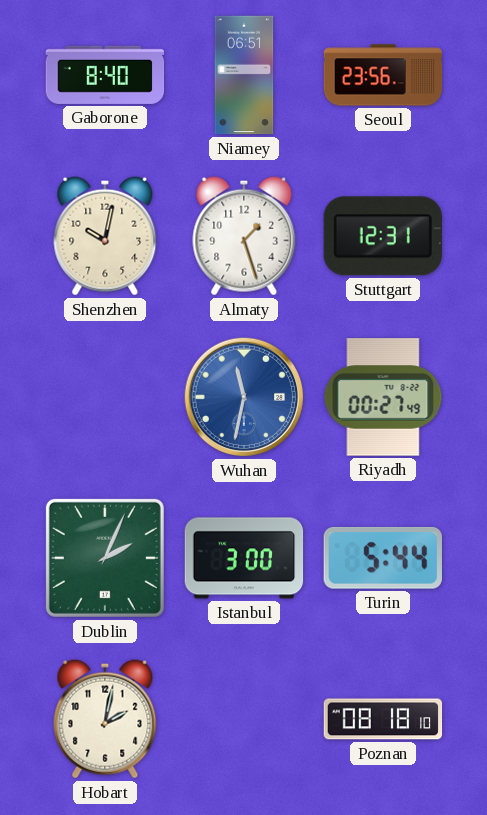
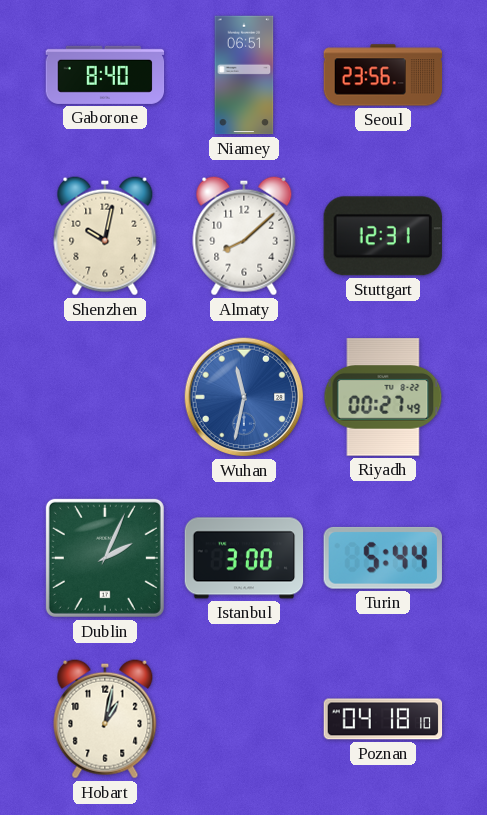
Almaty: 1:27 -> 8:08
Hobart: 2:02 -> 1:02
Poznan: 08:18 -> 04:18
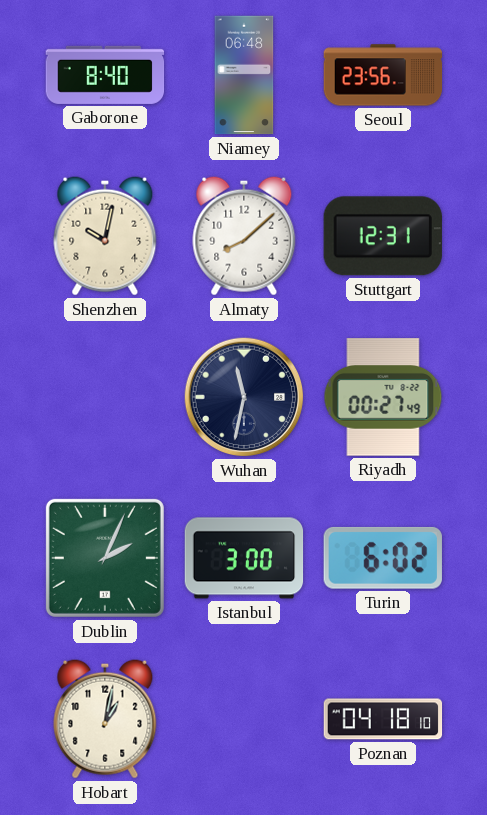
Niamey: 06:51 -> 06:48
Wuhan dial: blue -> navy
Turin: 5:44 -> 6:02
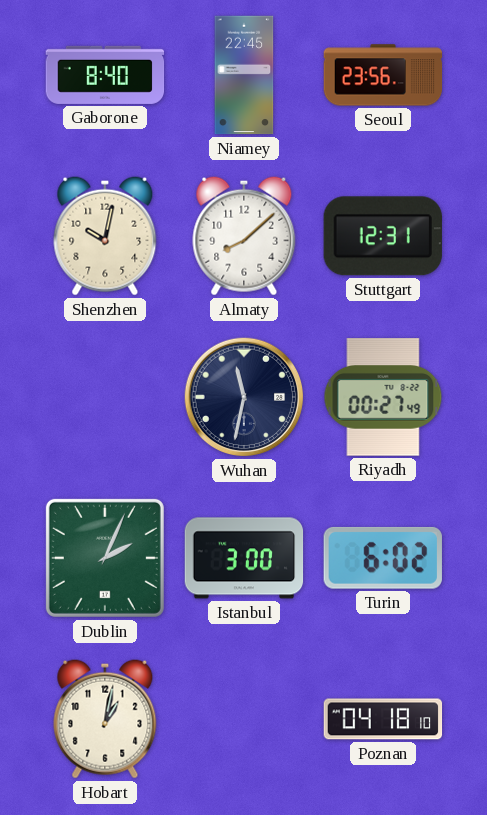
Niamey: 06:48 -> 22:45
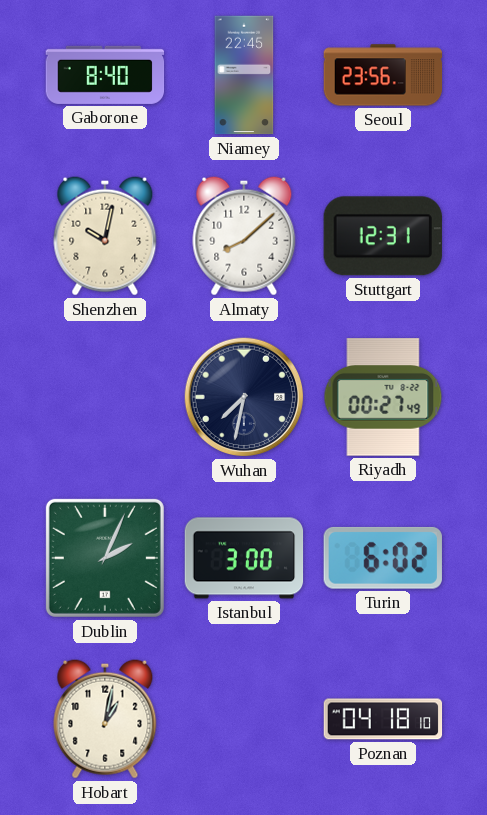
Wuhan: 11:32 -> 7:32
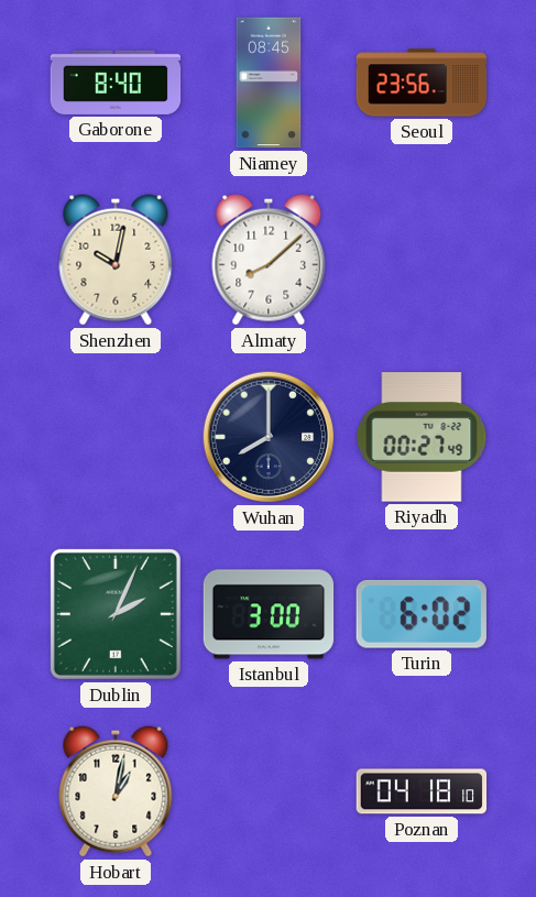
Niamey: 22:45 -> 08:45
Stuttgart: 12:31 -> none
Wuhan: 7:32 -> 8:00
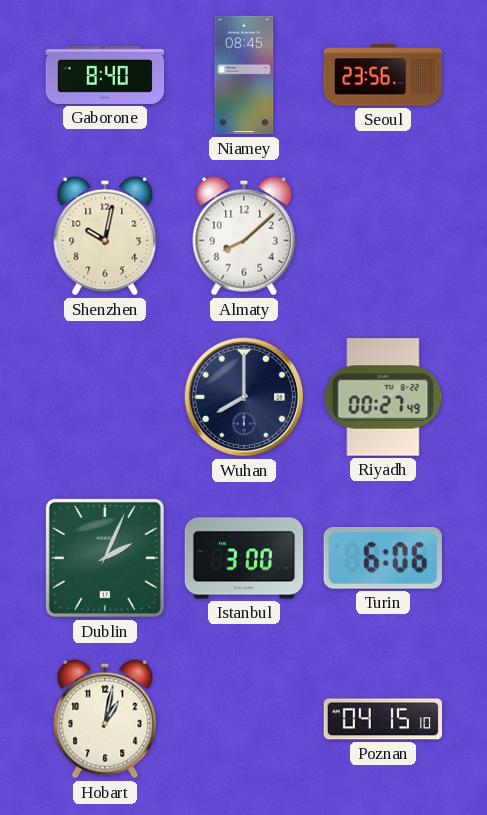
Turin: 6:02 -> 6:06
Poznan: 04:18 -> 04:15
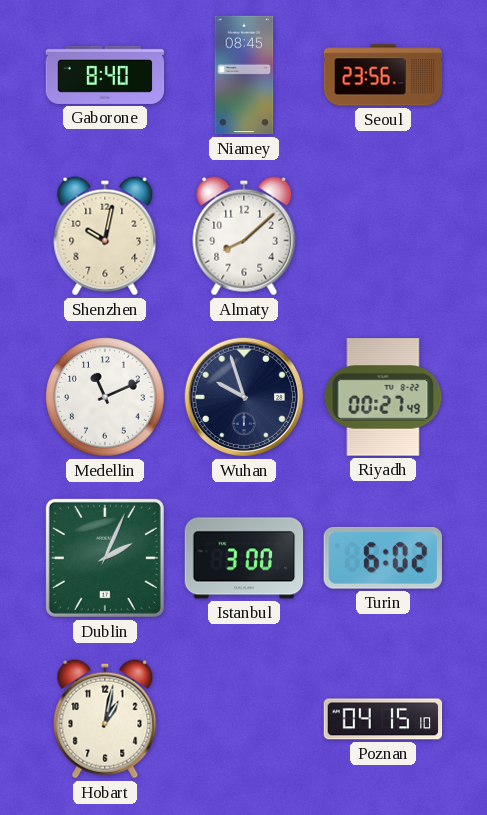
Medellin: none -> 11:11
Wuhan: 8:00 -> 9:57
Turin: 6:06 -> 6:02
